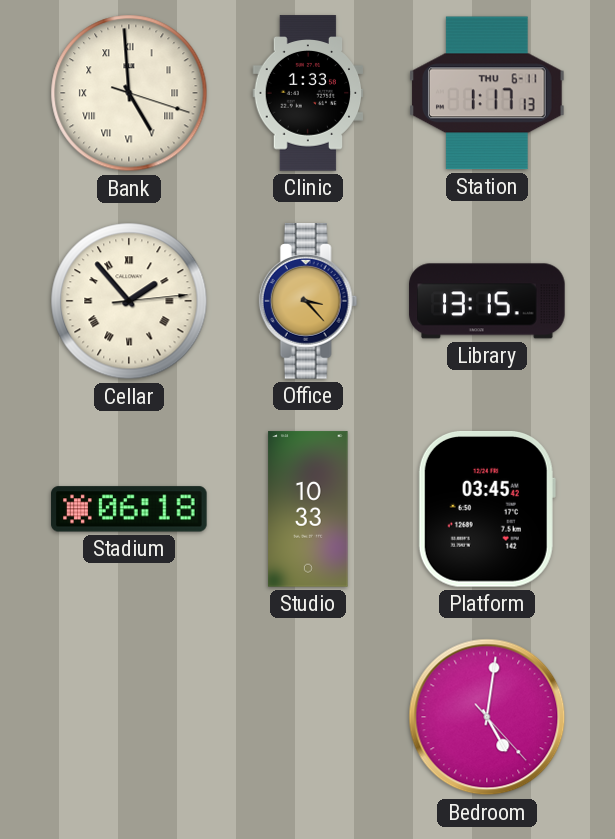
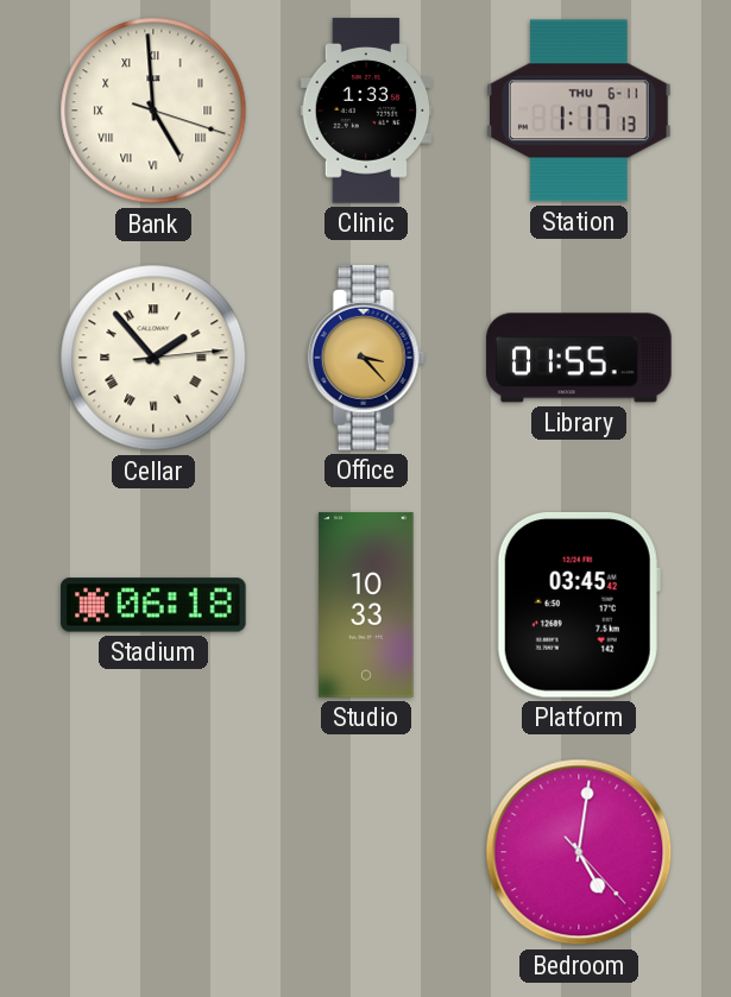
Library: 13:15 -> 01:55
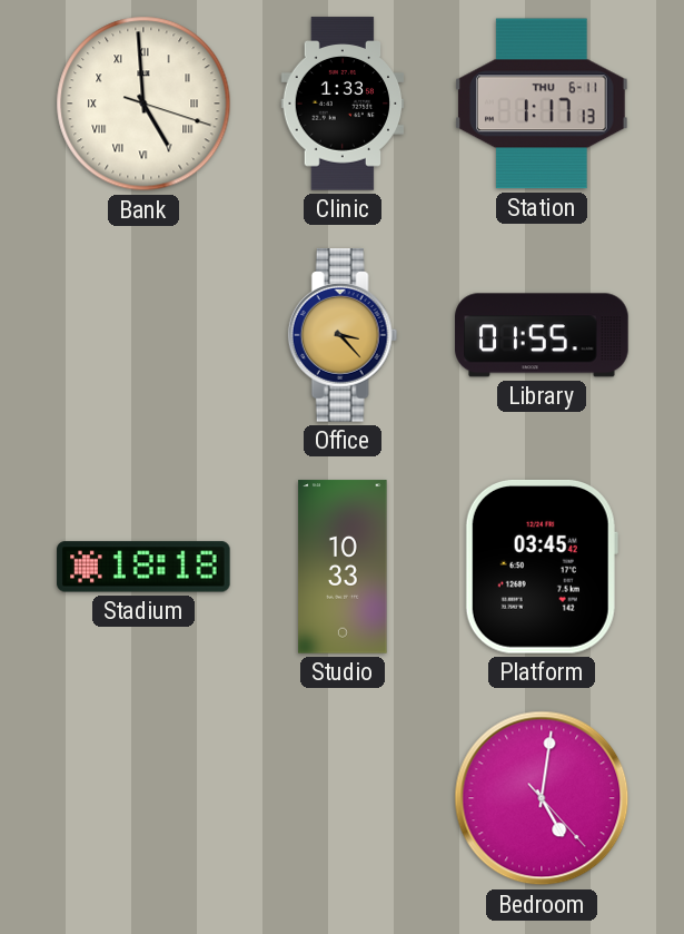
Cellar: 1:53 -> none
Stadium: 06:18 -> 18:18
